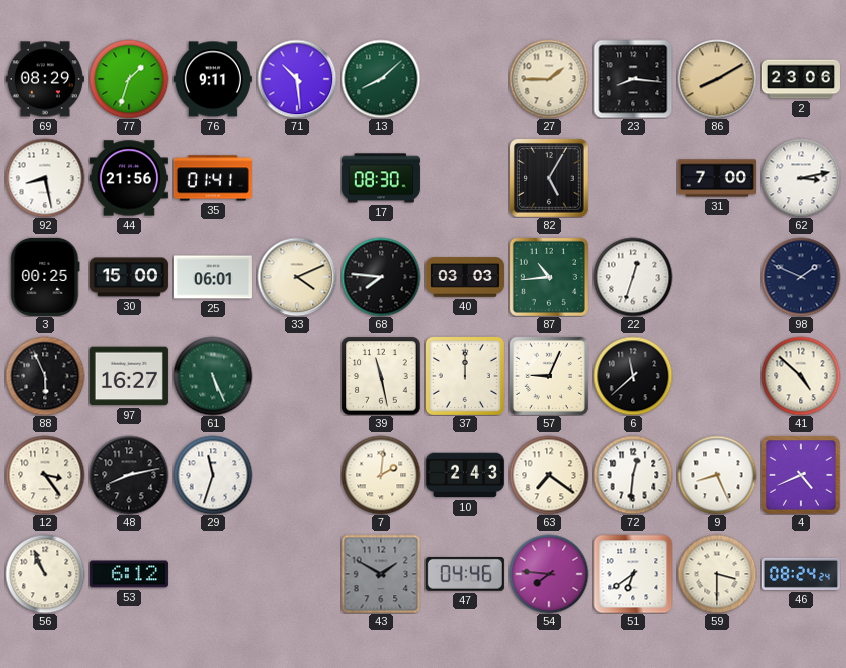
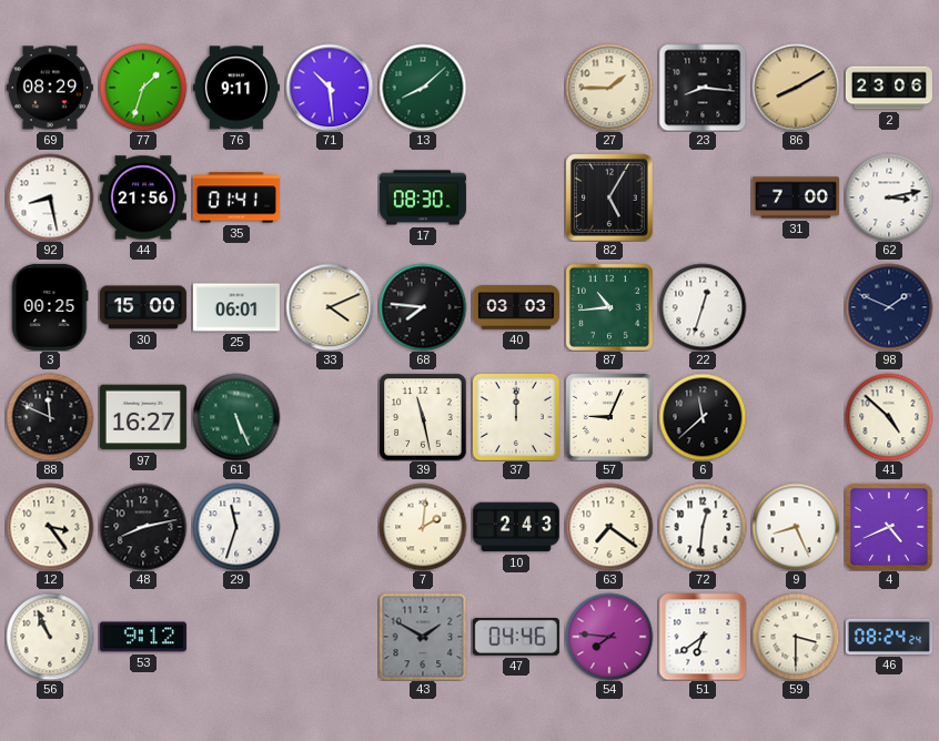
88: 5:56 -> 11:49
53: 6:12 -> 9:12
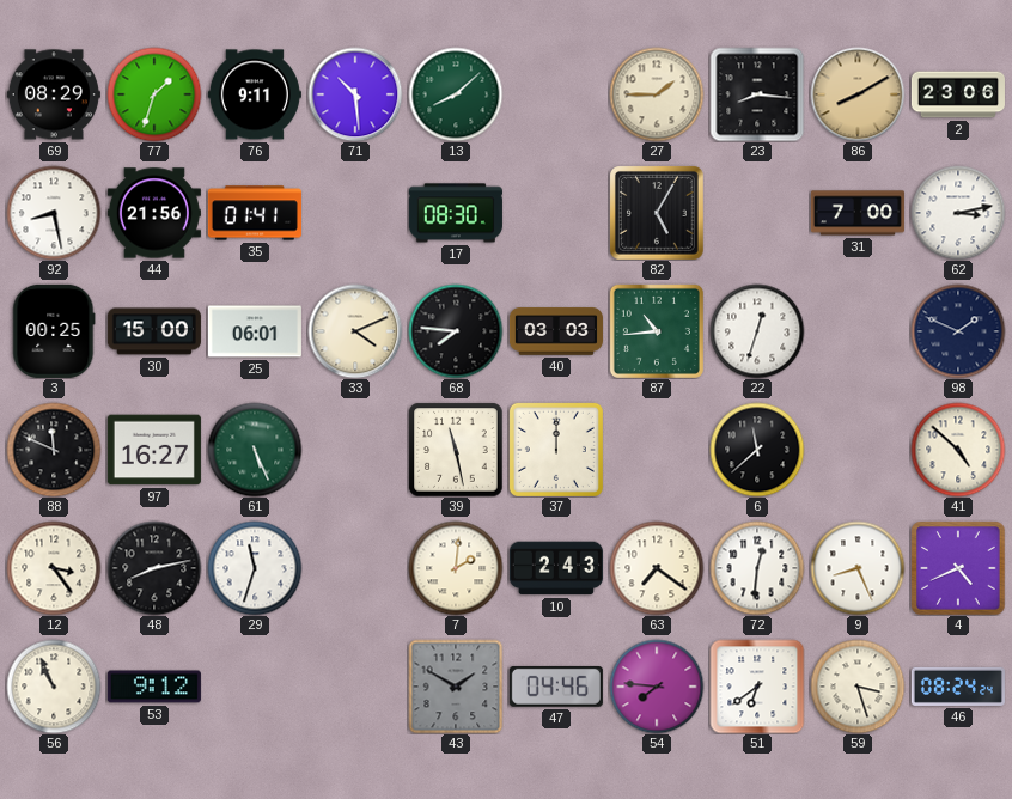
57: 9:04 -> none
59: 3:30 -> 3:27
